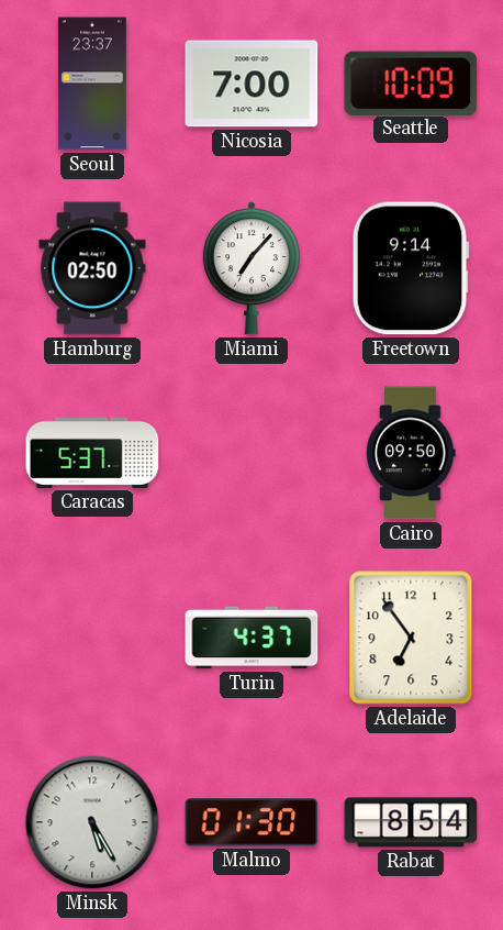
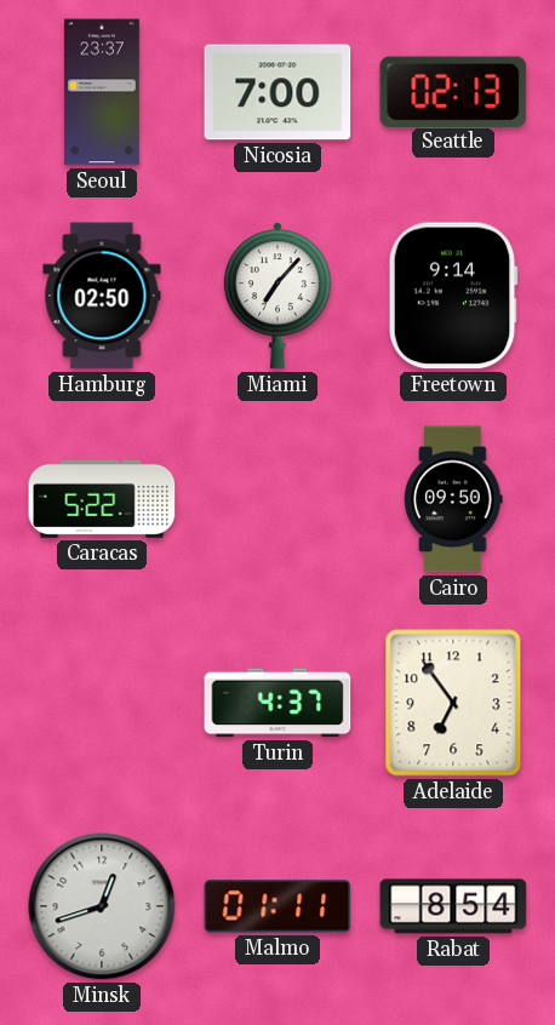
Seattle: 10:09 -> 02:13
Caracas: 5:37 -> 5:22
Minsk: 5:25 -> 12:42
Malmo: 01:30 -> 01:11
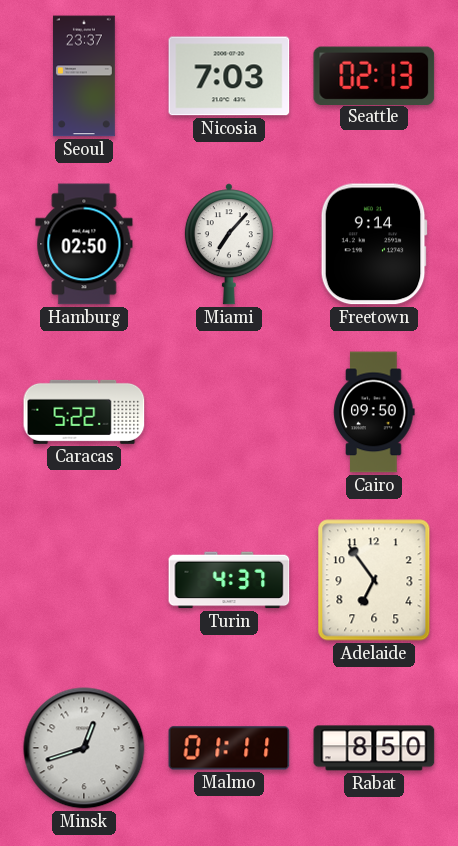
Nicosia: 7:00 -> 7:03
Rabat: 8:54 -> 8:50
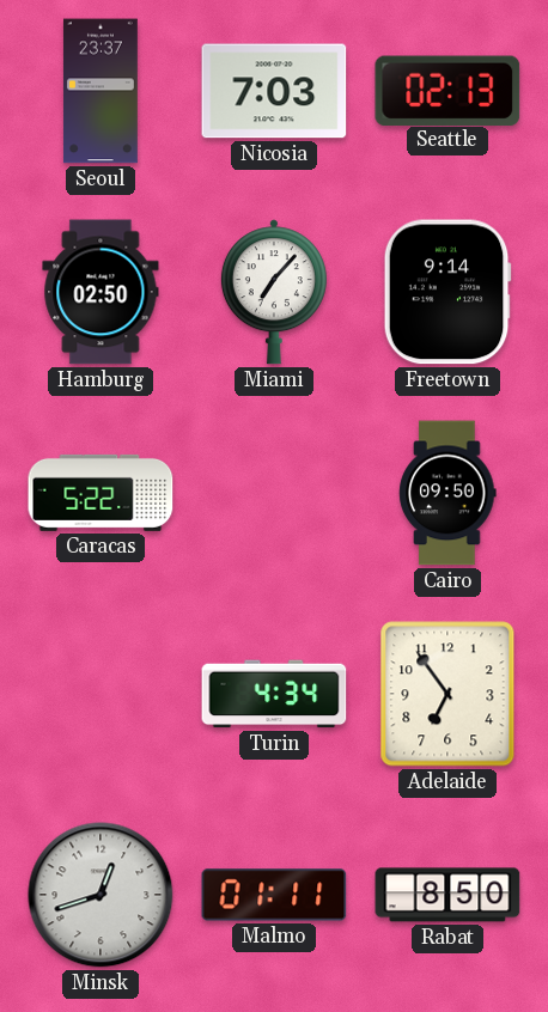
Turin: 4:37 -> 4:34
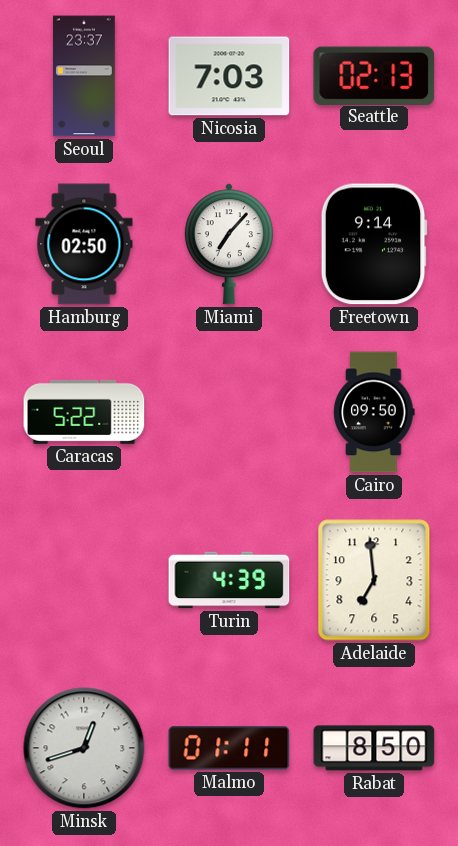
Turin: 4:34 -> 4:39
Adelaide: 6:54 -> 6:59
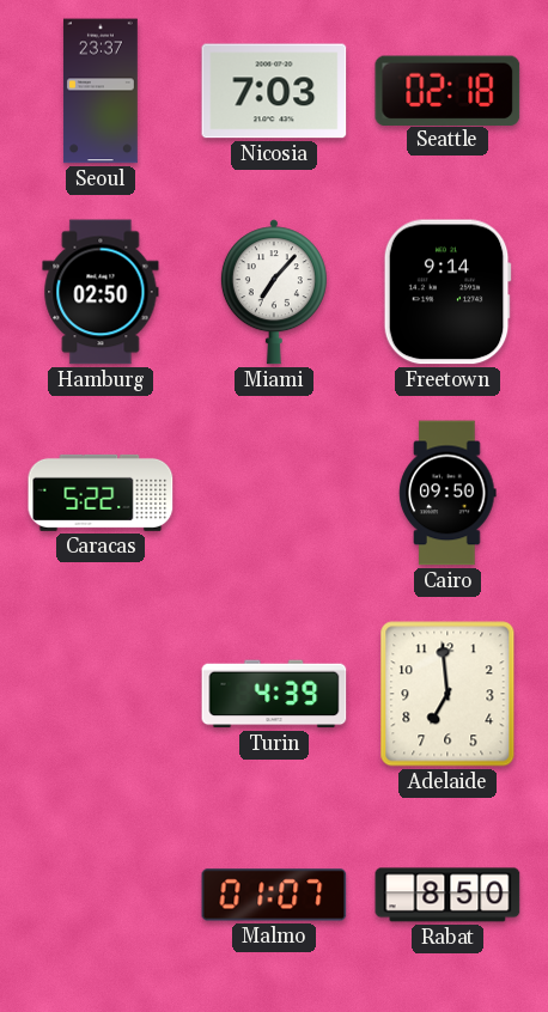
Seattle: 02:13 -> 02:18
Minsk: 12:42 -> none
Malmo: 01:11 -> 01:07
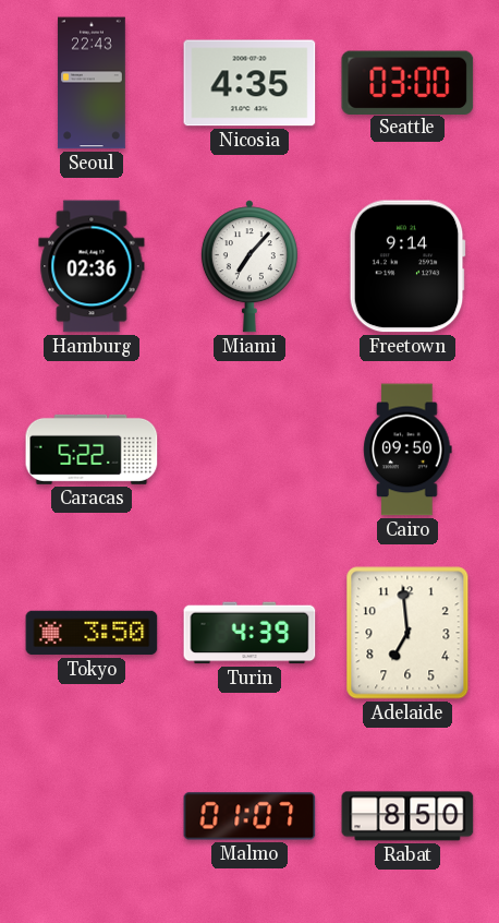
Seoul: 23:37 -> 22:43
Nicosia: 7:03 -> 4:35
Seattle: 02:18 -> 03:00
Hamburg: 02:50 -> 02:36
Tokyo: none -> 3:50
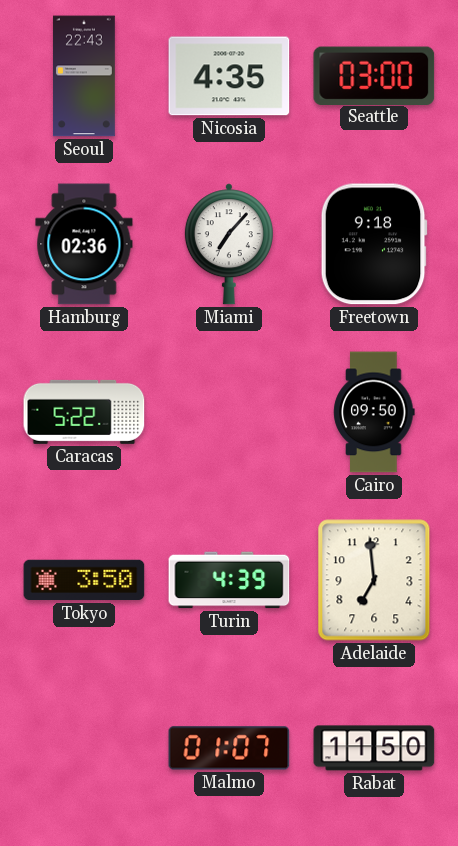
Freetown: 9:14 -> 9:18
Rabat: 8:50 -> 11:50
